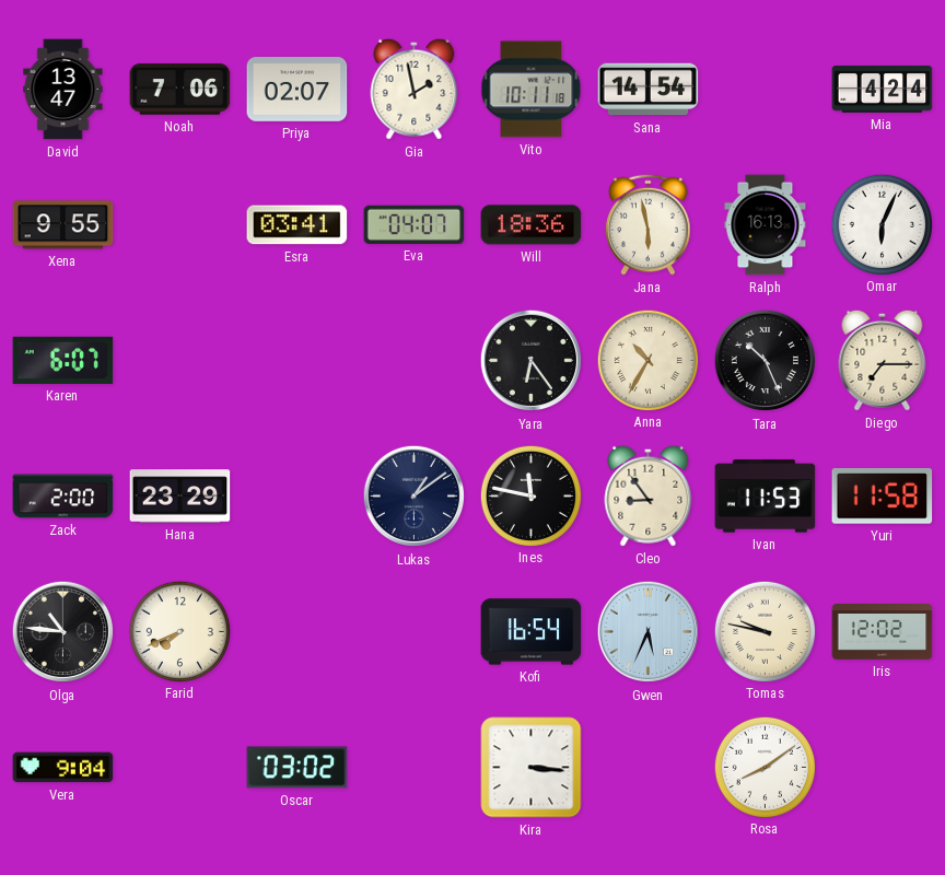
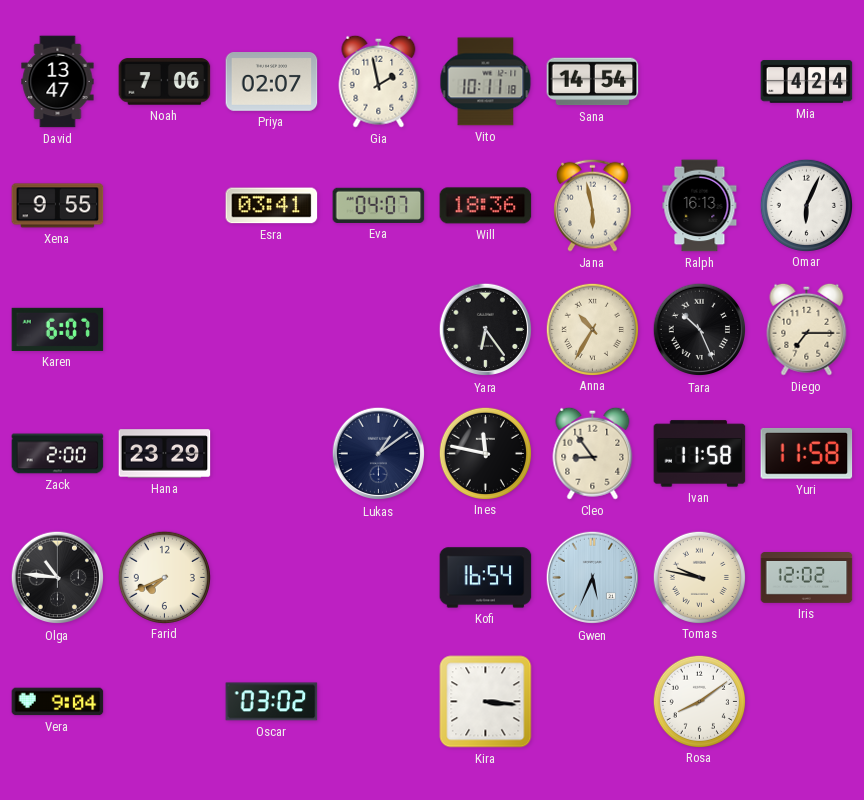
Ivan: 11:53 -> 11:58
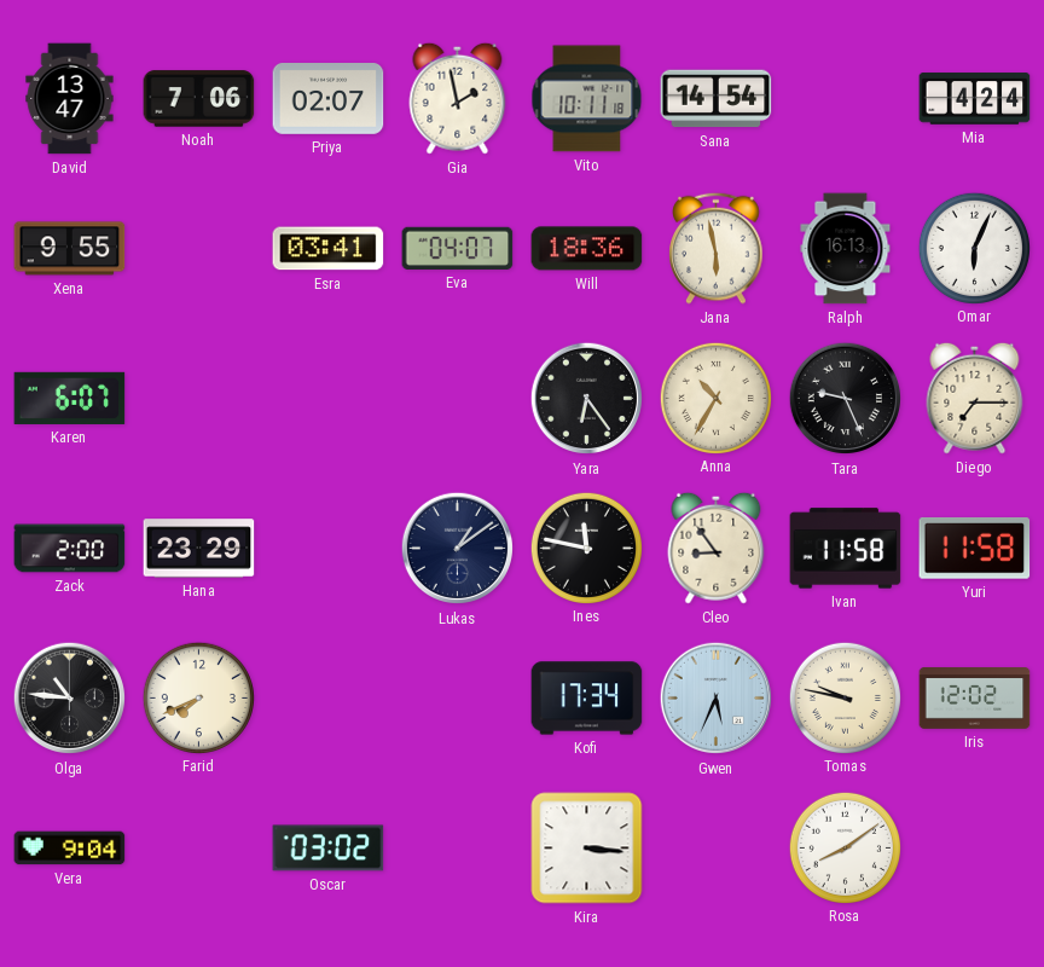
Tara: 10:26 -> 9:26
Kofi: 16:54 -> 17:34
